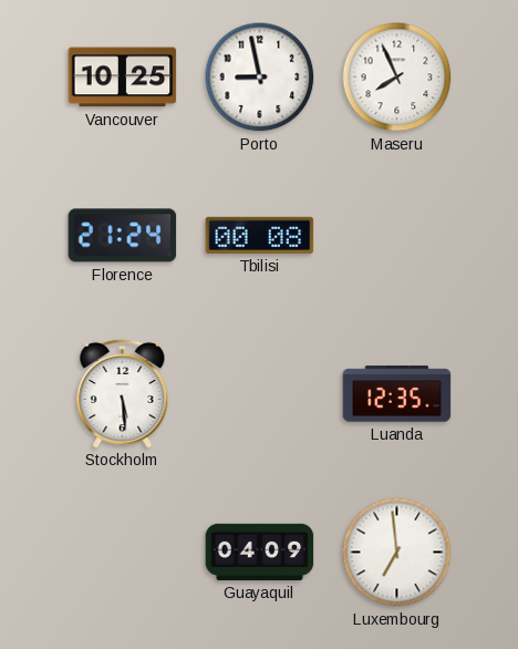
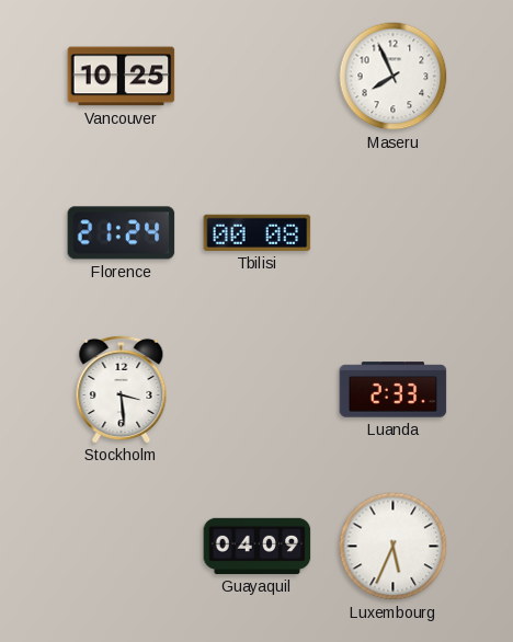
Porto: 8:58 -> none
Stockholm: 5:29 -> 3:29
Luanda: 12:35 -> 2:33
Luxembourg: 6:59 -> 5:34
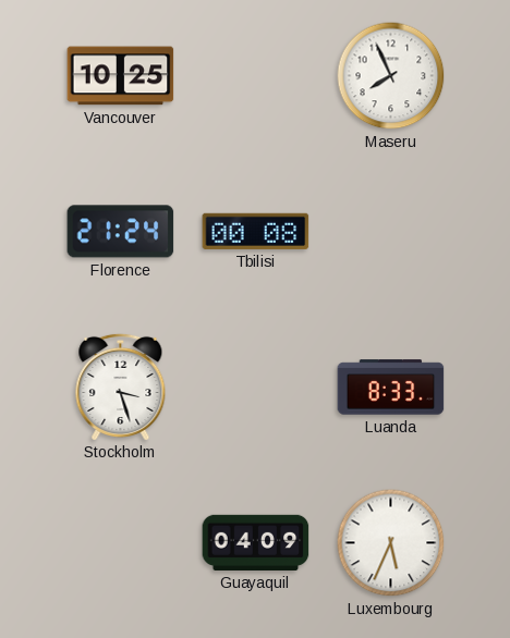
Stockholm: 3:29 -> 3:27
Luanda: 2:33 -> 8:33
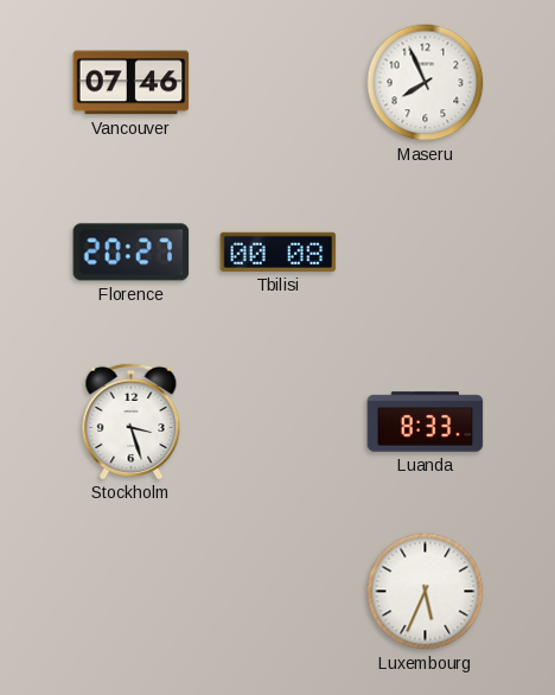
Vancouver: 10:25 -> 07:46
Florence: 21:24 -> 20:27
Guayaquil: 04:09 -> none
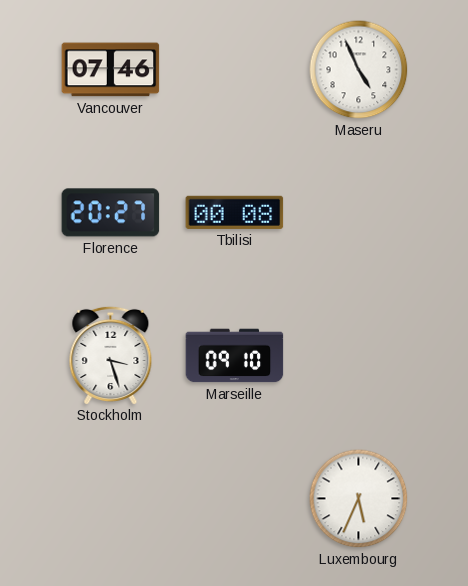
Maseru: 7:56 -> 4:56
Marseille: none -> 09:10
Luanda: 8:33 -> none
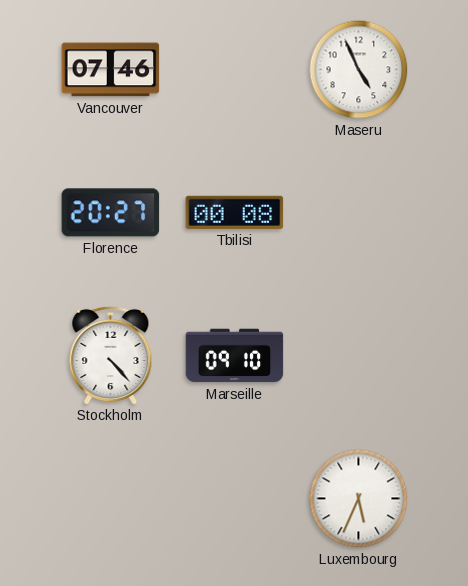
Stockholm: 3:27 -> 4:23
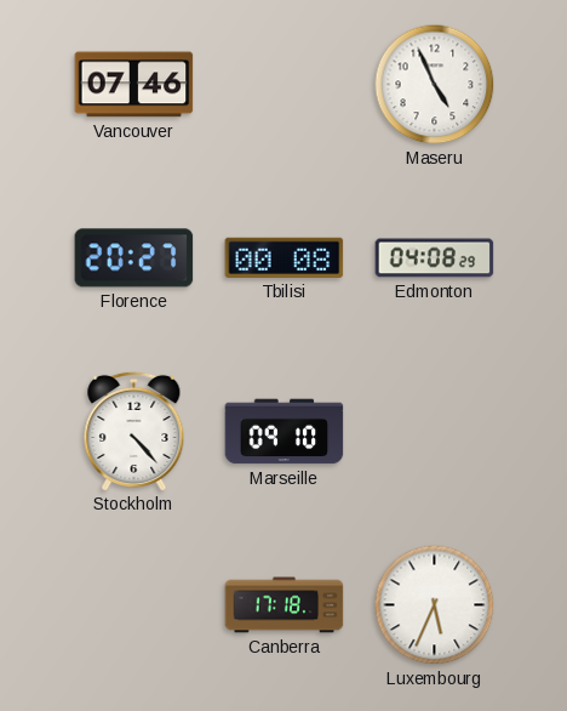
Edmonton: none -> 04:08
Canberra: none -> 17:18
